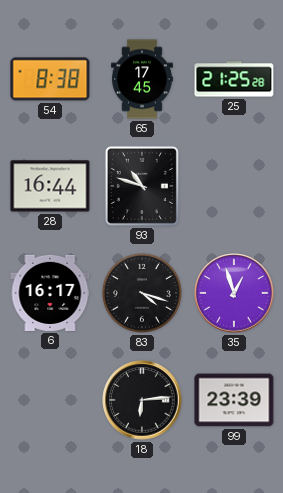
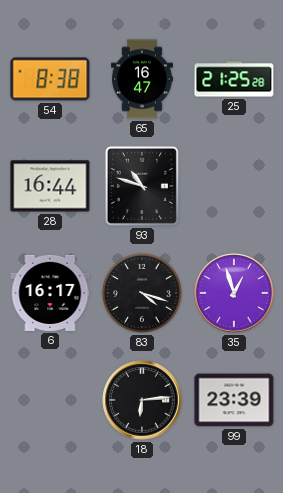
65: 17:45 -> 16:47
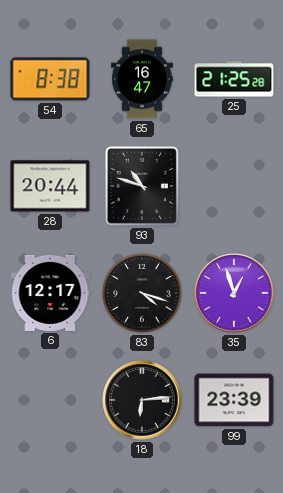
28: 16:44 -> 20:44
6: 16:17 -> 12:17
